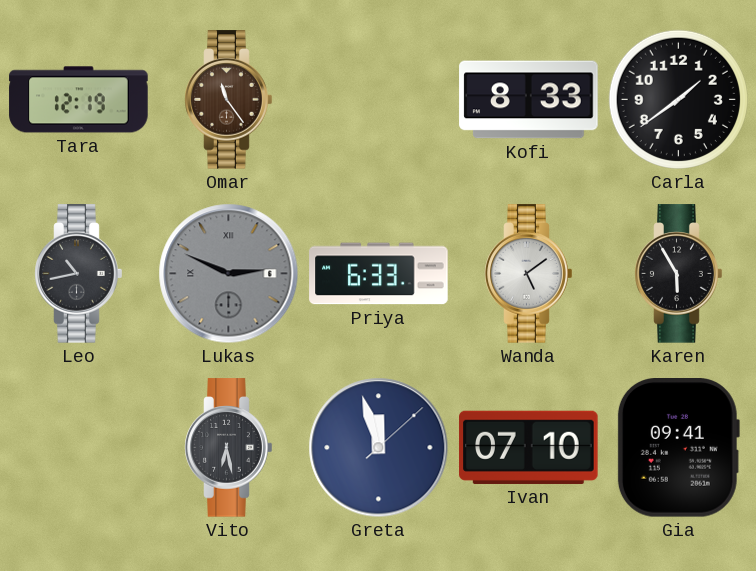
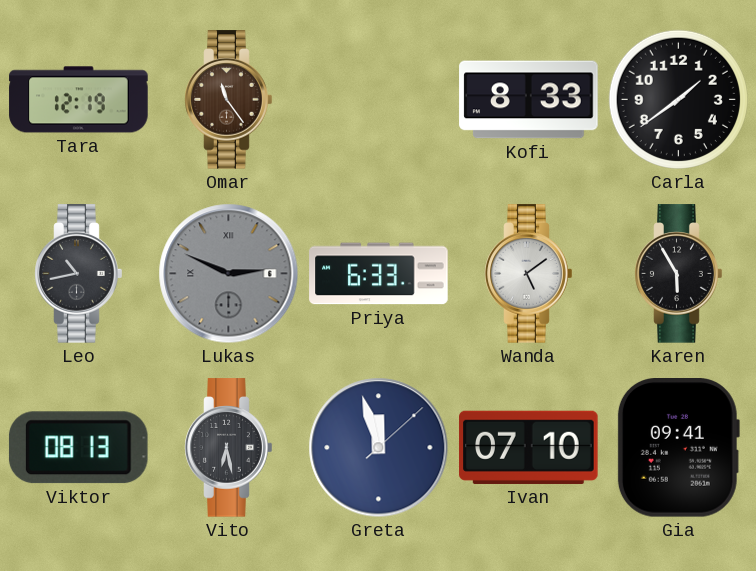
Viktor: none -> 08:13
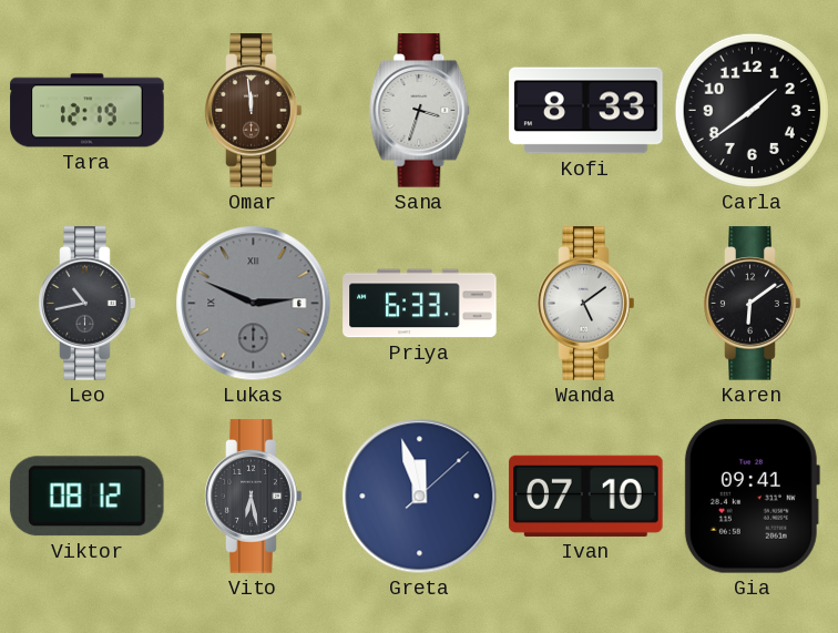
Omar: 11:24 -> 11:59
Sana: none -> 3:33
Karen: 5:55 -> 6:09
Viktor: 08:13 -> 08:12
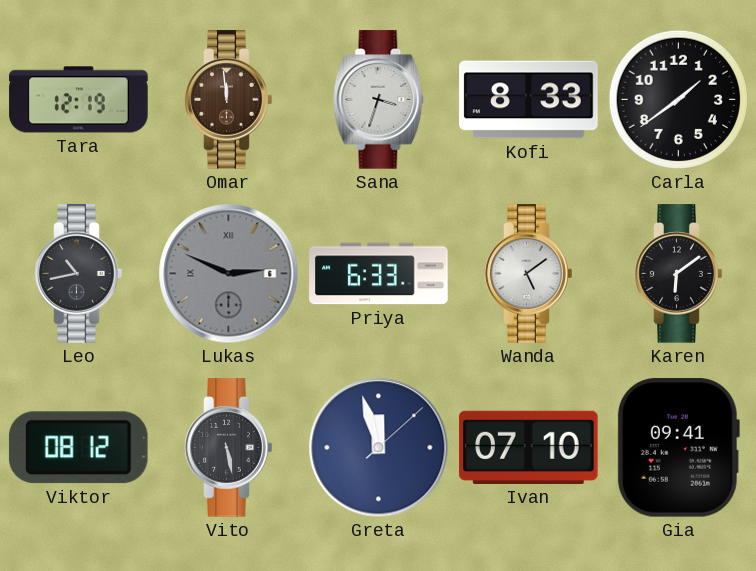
Vito: 6:28 -> 5:28
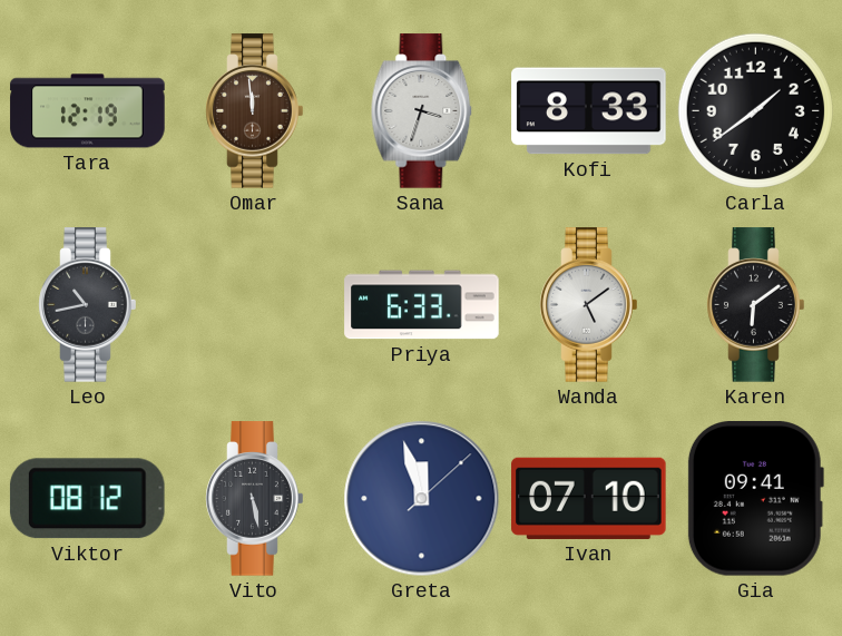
Lukas: 2:49 -> none
